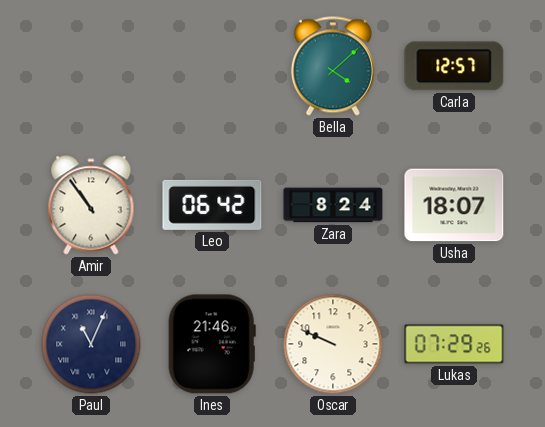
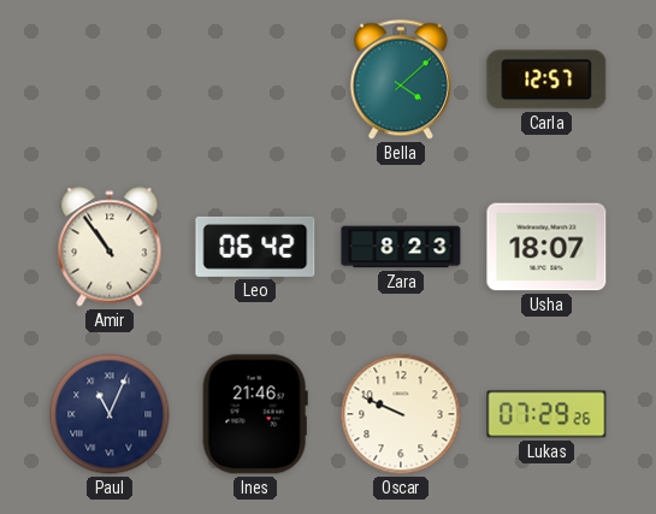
Zara: 8:24 -> 8:23
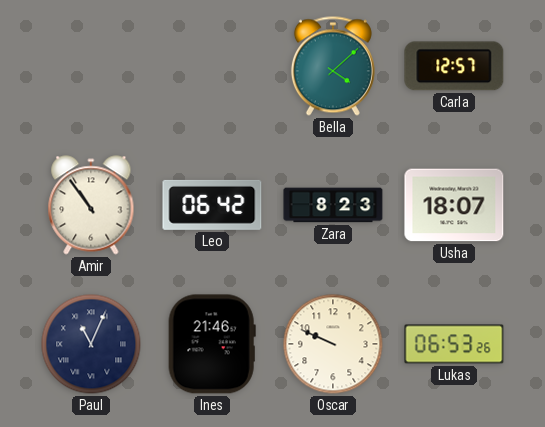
Lukas: 07:29 -> 06:53
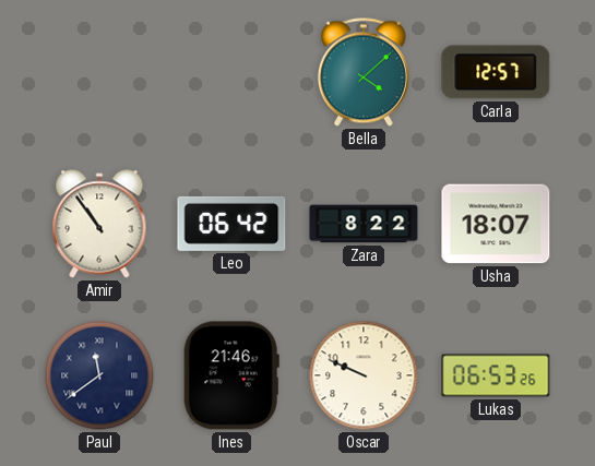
Zara: 8:23 -> 8:22
Paul: 11:04 -> 11:39
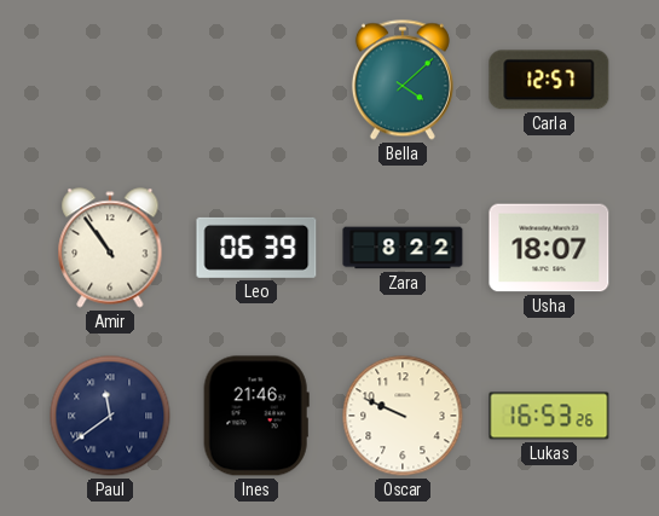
Leo: 06:42 -> 06:39
Lukas: 06:53 -> 16:53
